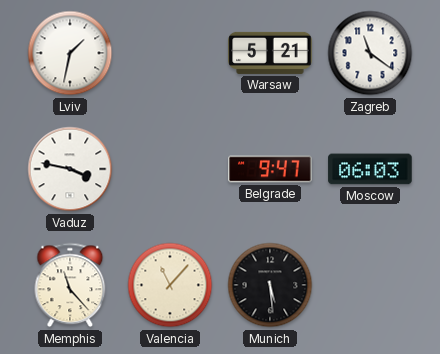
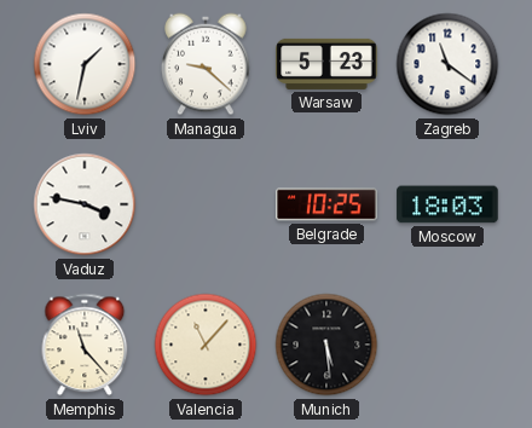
Managua: none -> 9:22
Warsaw: 5:21 -> 5:23
Belgrade: 9:47 -> 10:25
Moscow: 06:03 -> 18:03
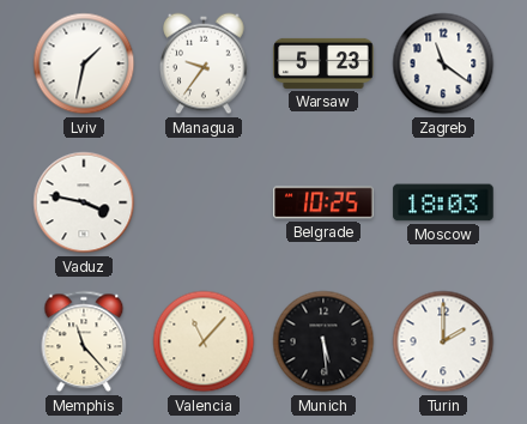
Managua: 9:22 -> 9:36
Turin: none -> 2:00
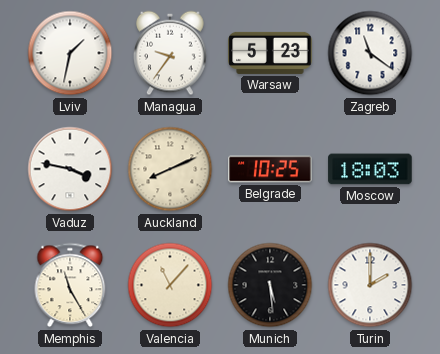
Auckland: none -> 8:11
Memphis: 11:23 -> 11:25
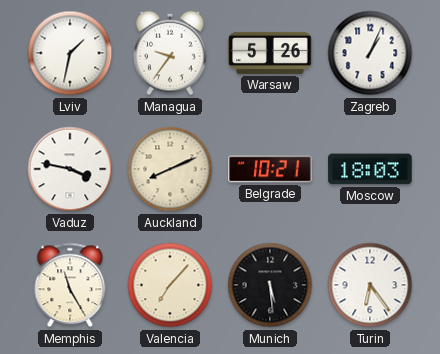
Warsaw: 5:23 -> 5:26
Zagreb: 11:21 -> 1:04
Belgrade: 10:25 -> 10:21
Valencia: 11:07 -> 7:07
Turin: 2:00 -> 6:24
